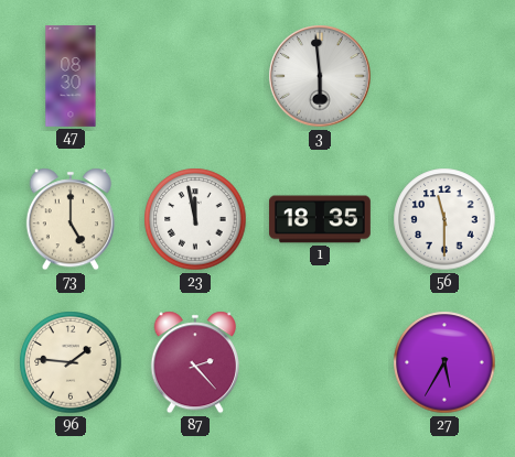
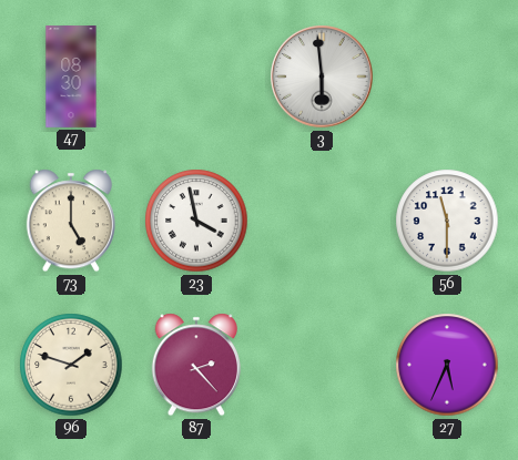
23: 11:58 -> 3:58
1: 18:35 -> none
96: 1:46 -> 1:48
27: 5:35 -> 5:34
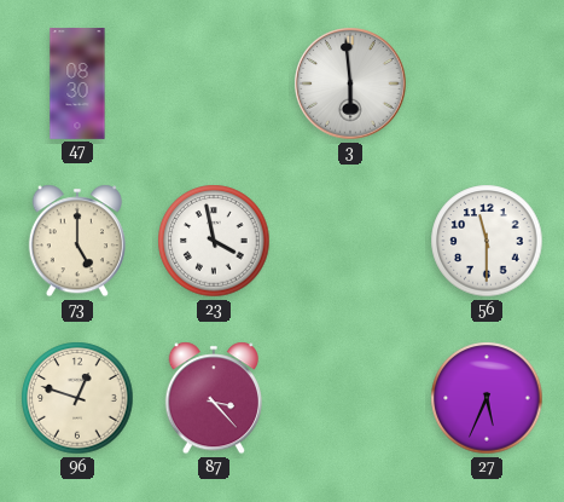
96: 1:48 -> 12:48
87: 2:23 -> 3:23
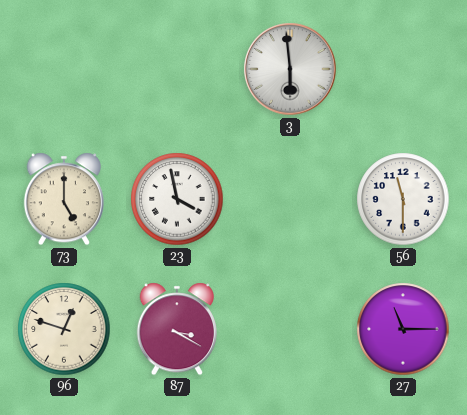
47: 08:30 -> none
87: 3:23 -> 3:20
27: 5:34 -> 11:15
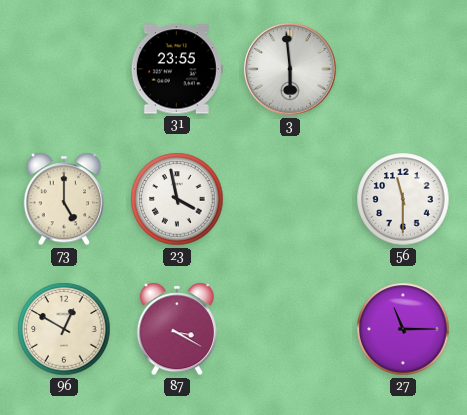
31: none -> 23:55
96: 12:48 -> 12:50
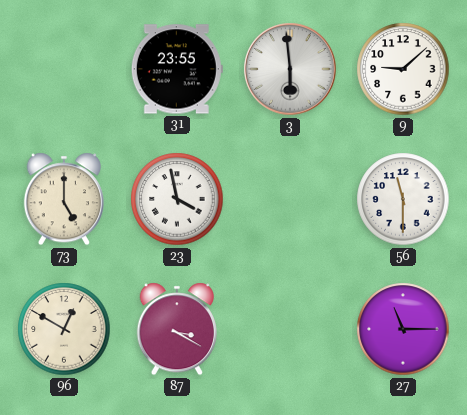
9: none -> 9:08
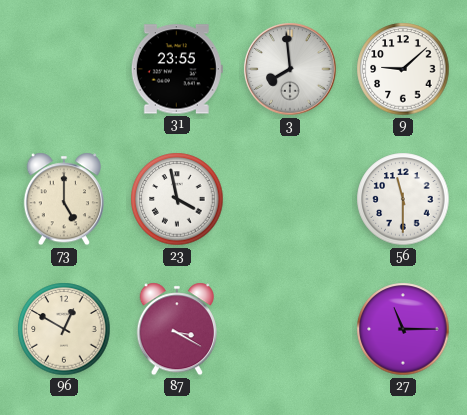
3: 5:59 -> 7:59
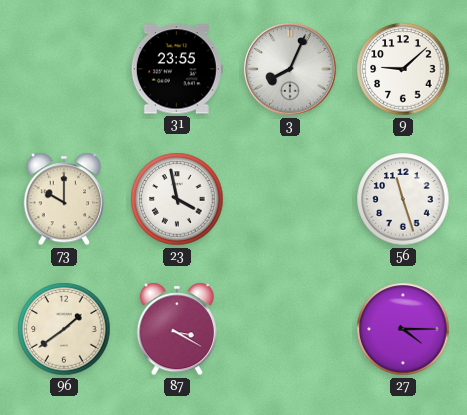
3: 7:59 -> 8:04
73: 5:00 -> 10:00
56: 11:30 -> 11:27
96: 12:50 -> 1:39
27: 11:15 -> 4:15
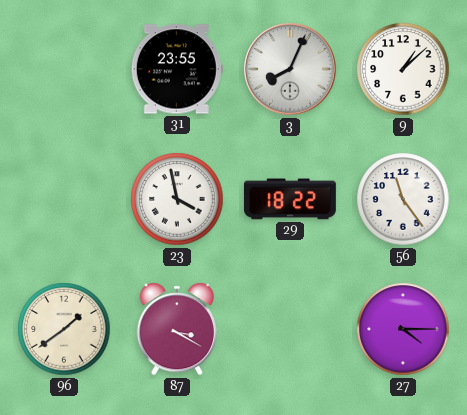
9: 9:08 -> 1:08
73: 10:00 -> none
29: none -> 18:22
56: 11:27 -> 11:24
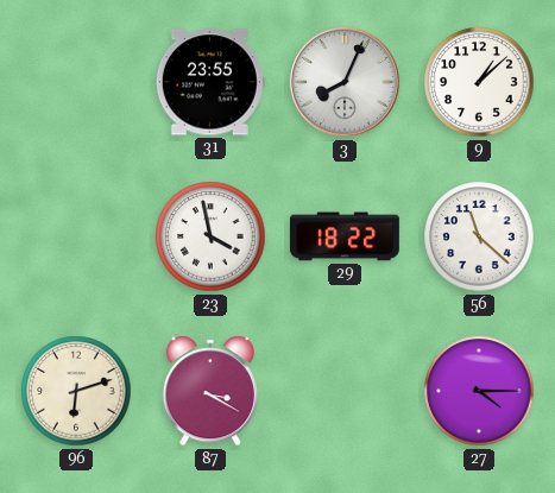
56: 11:24 -> 11:22
96: 1:39 -> 6:12
